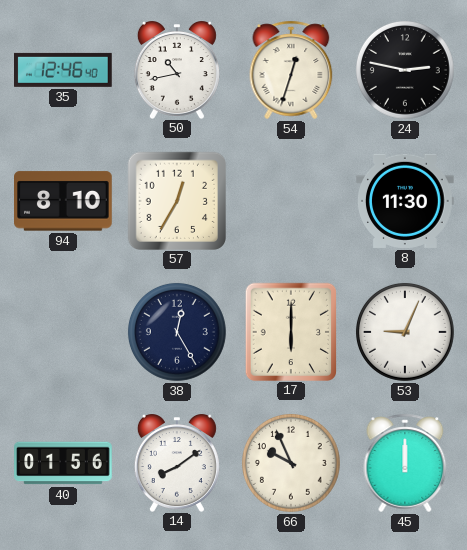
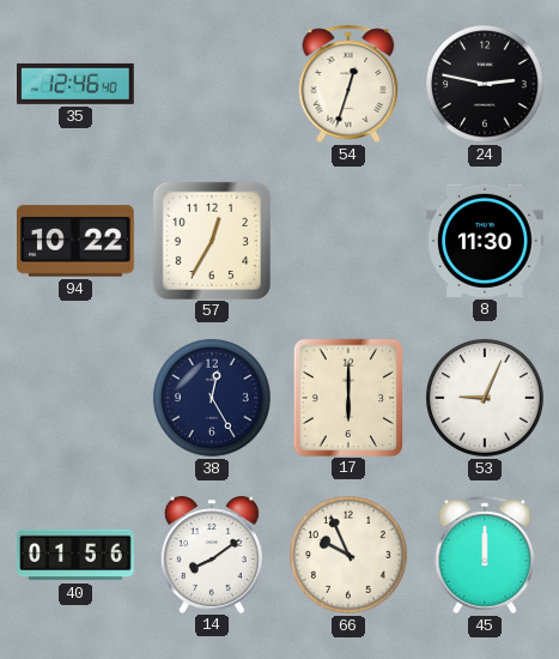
50: 10:43 -> none
94: 8:10 -> 10:22
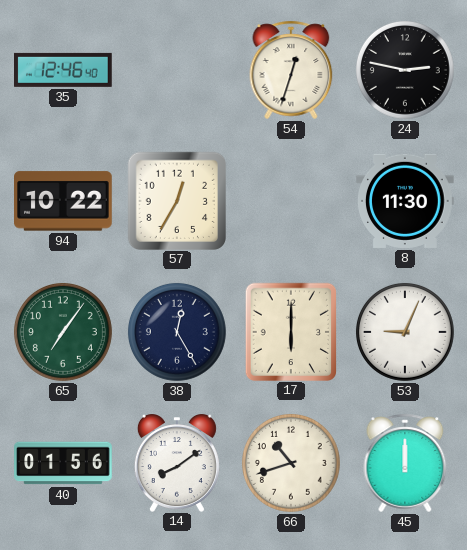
65: none -> 7:06
66: 9:56 -> 10:42
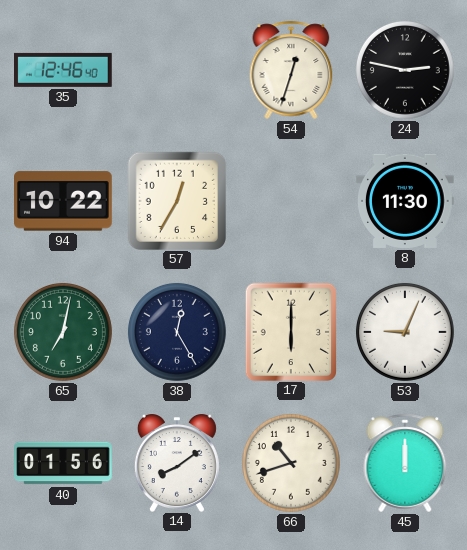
65: 7:06 -> 7:02
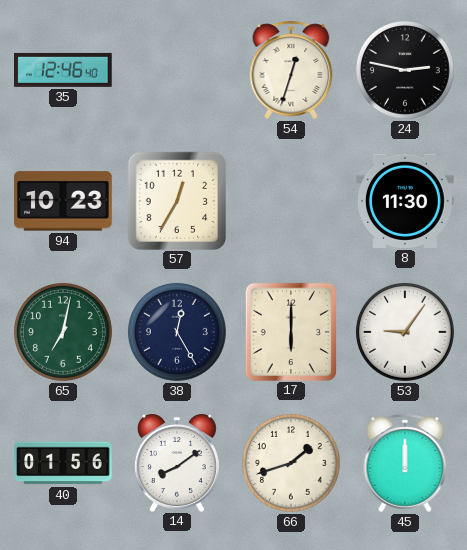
94: 10:22 -> 10:23
53: 9:04 -> 9:06
66: 10:42 -> 1:42
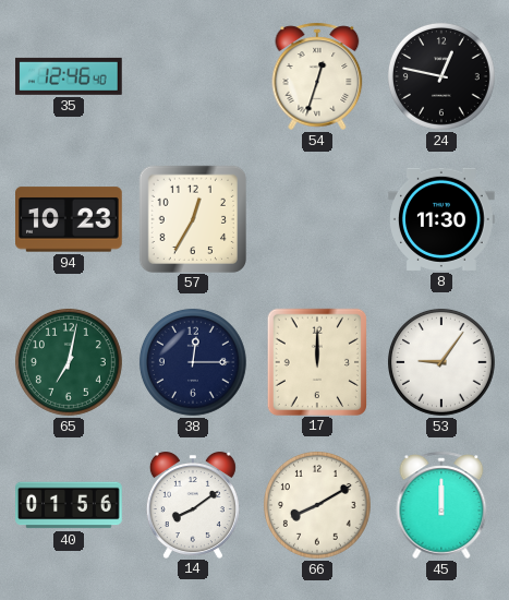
24: 2:47 -> 12:47
38: 12:25 -> 12:15
17: 6:00 -> 12:00
66: 1:42 -> 8:10
